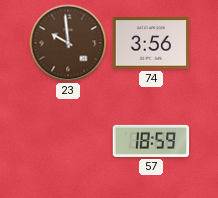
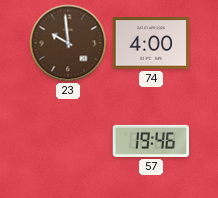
74: 3:56 -> 4:00
57: 18:59 -> 19:46
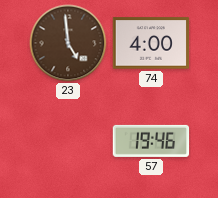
23: 9:59 -> 4:59
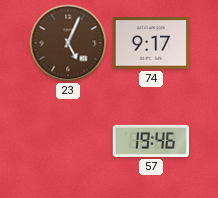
23: 4:59 -> 5:04
74: 4:00 -> 9:17
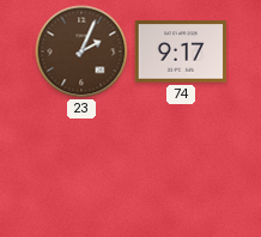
23: 5:04 -> 2:04
57: 19:46 -> none
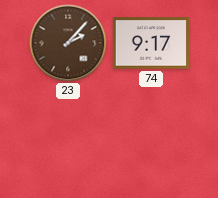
23: 2:04 -> 2:07
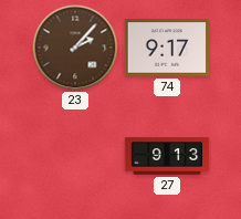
27: none -> 9:13
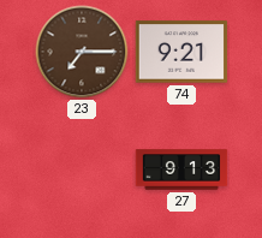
23: 2:07 -> 7:15
74: 9:17 -> 9:21
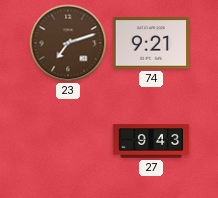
23: 7:15 -> 7:12
27: 9:13 -> 9:43
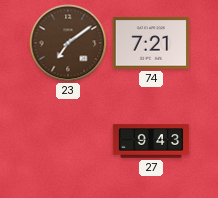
23: 7:12 -> 7:09
74: 9:21 -> 7:21
